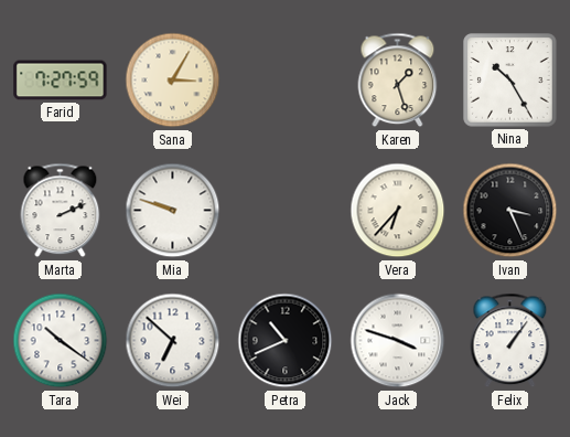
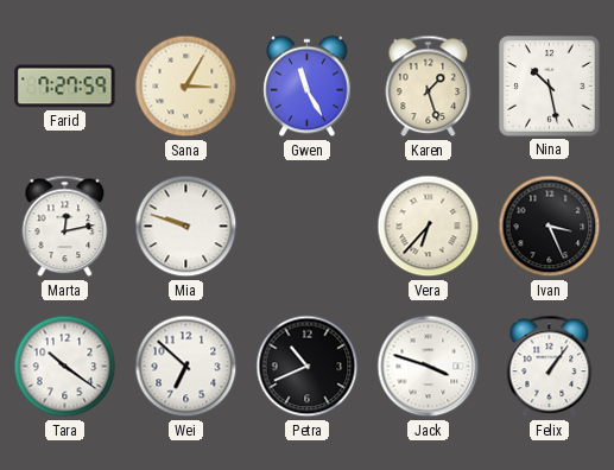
Gwen: none -> 11:25
Nina: 10:25 -> 10:28
Marta: 2:11 -> 12:13
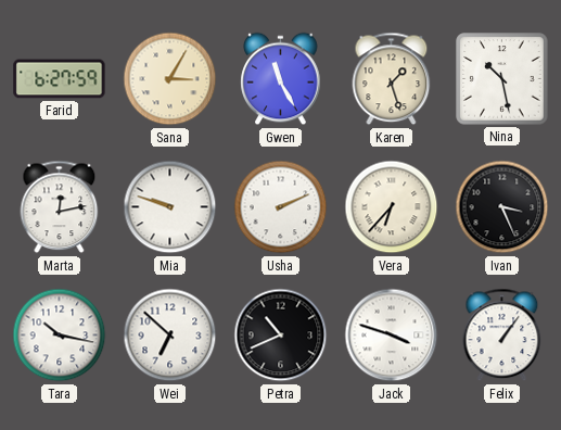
Farid: 7:27 -> 6:27
Usha: none -> 2:11
Tara: 10:21 -> 10:17
